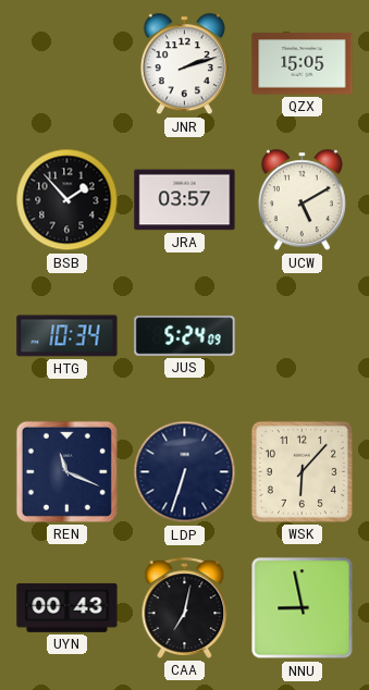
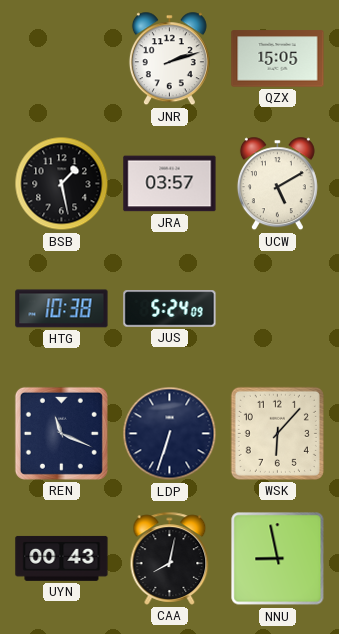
BSB: 1:53 -> 1:28
HTG: 10:34 -> 10:38
CAA: 7:02 -> 8:02
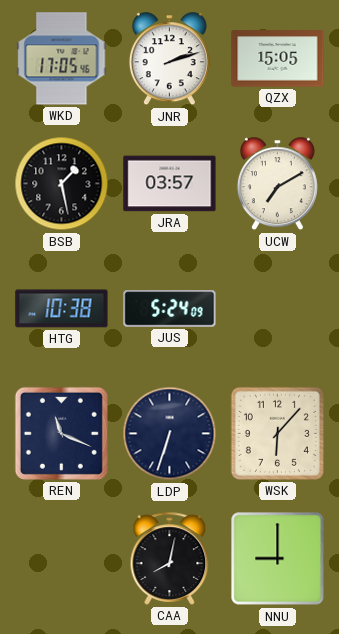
WKD: none -> 17:05
UCW: 5:10 -> 7:10
UYN: 00:43 -> none
NNU: 8:58 -> 9:00
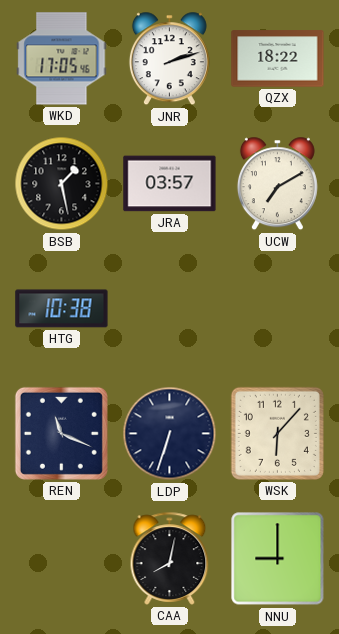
QZX: 15:05 -> 18:22
JUS: 5:24 -> none
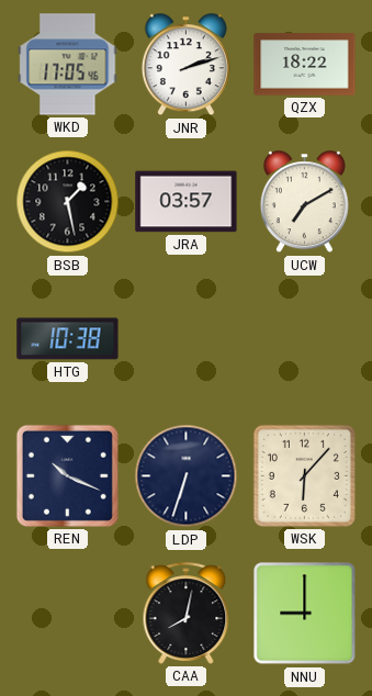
REN: 11:19 -> 10:19
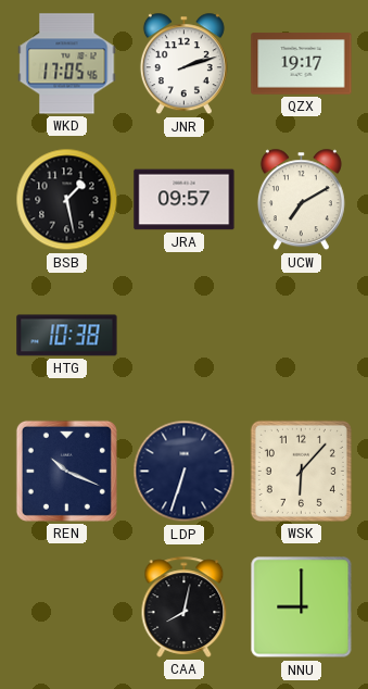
QZX: 18:22 -> 19:17
JRA: 03:57 -> 09:57
